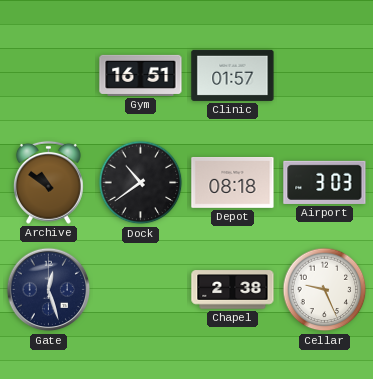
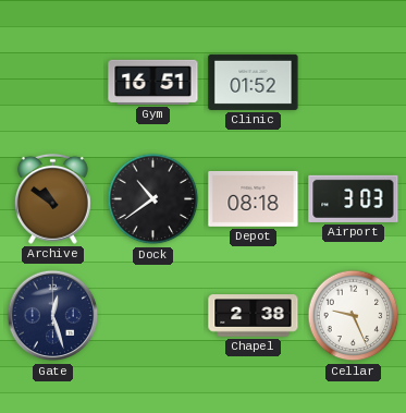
Clinic: 01:57 -> 01:52
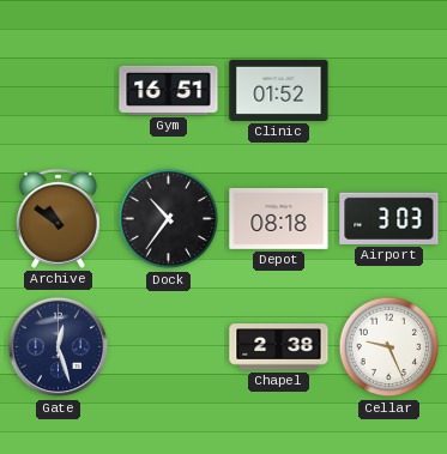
Dock: 10:39 -> 10:36
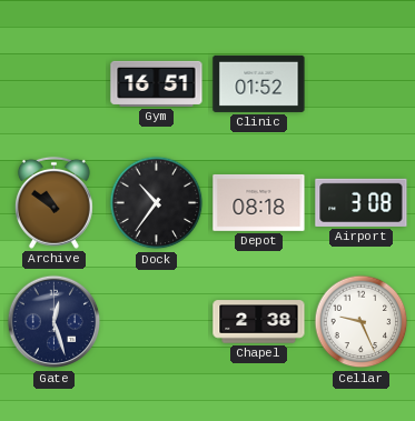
Airport: 3:03 -> 3:08
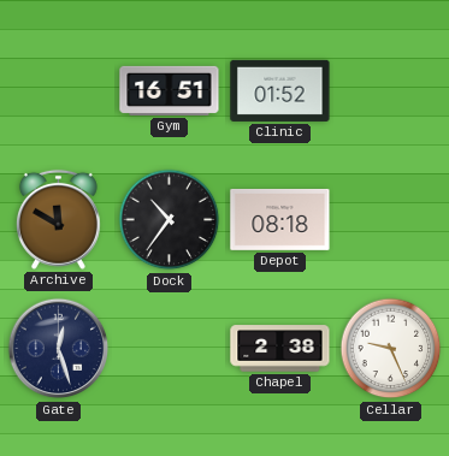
Archive: 10:51 -> 11:50
Airport: 3:08 -> none
